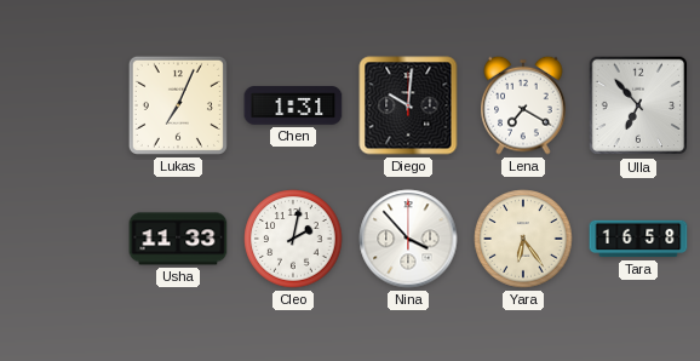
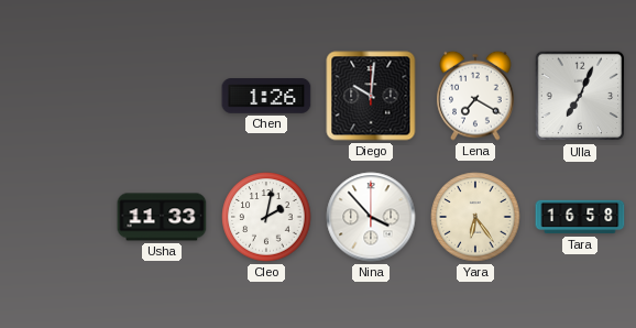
Lukas: 7:04 -> none
Chen: 1:31 -> 1:26
Ulla: 6:53 -> 7:04
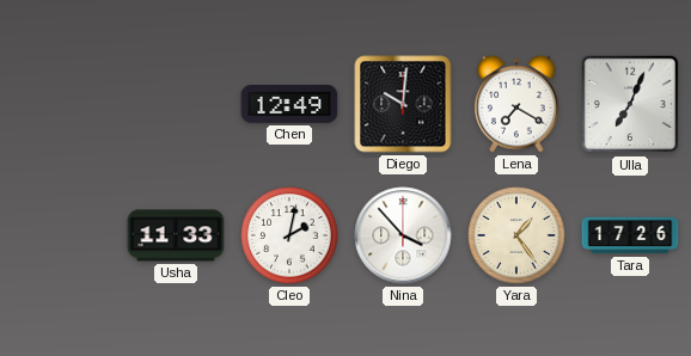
Chen: 1:26 -> 12:49
Yara: 6:24 -> 1:24
Tara: 16:58 -> 17:26
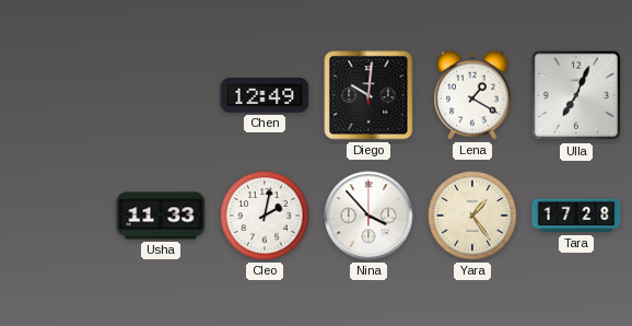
Lena: 7:20 -> 1:20
Tara: 17:26 -> 17:28
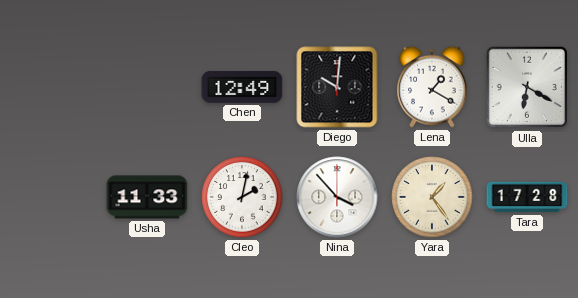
Ulla: 7:04 -> 6:20
